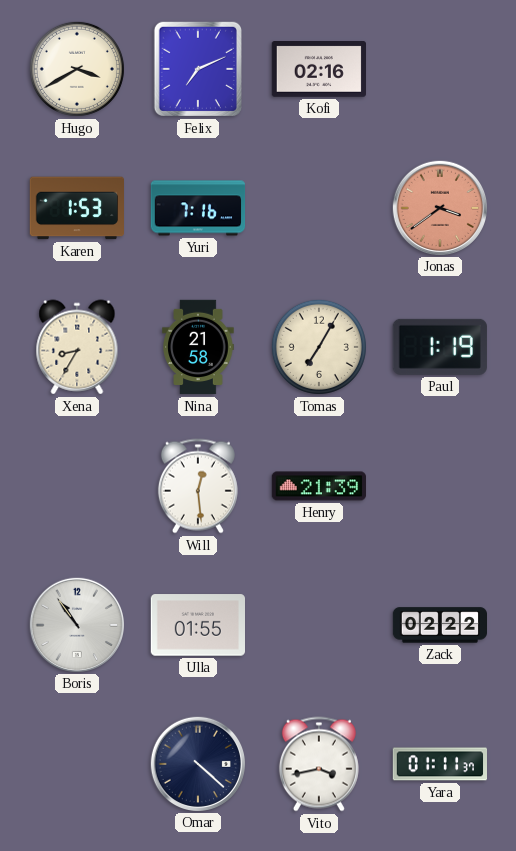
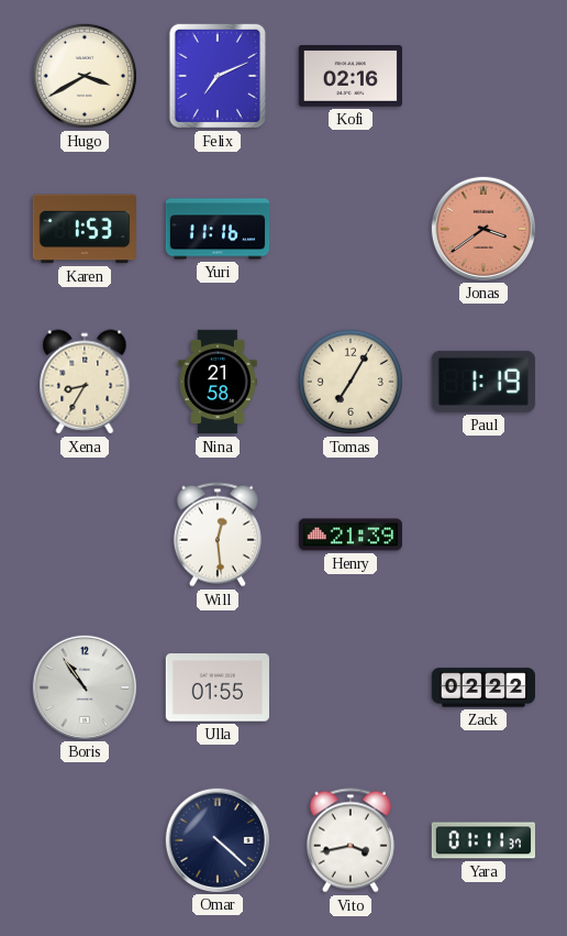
Yuri: 7:16 -> 11:16
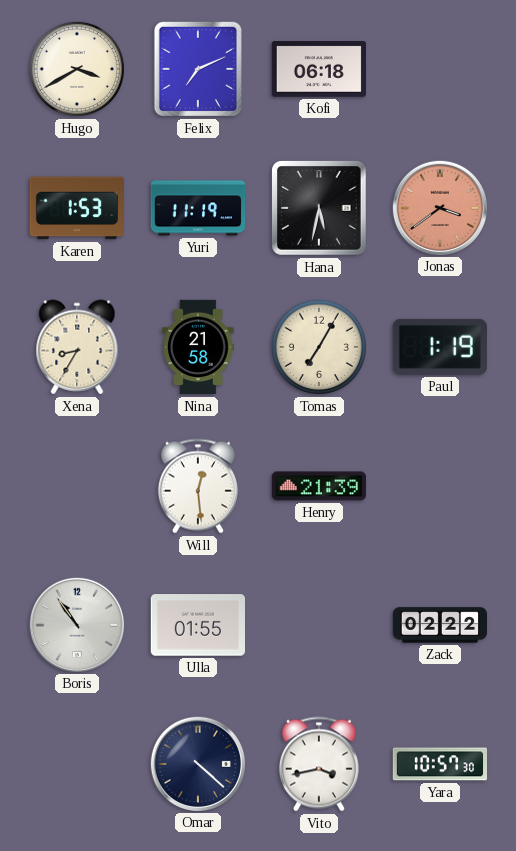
Kofi: 02:16 -> 06:18
Yuri: 11:16 -> 11:19
Hana: none -> 5:32
Yara: 01:11 -> 10:57
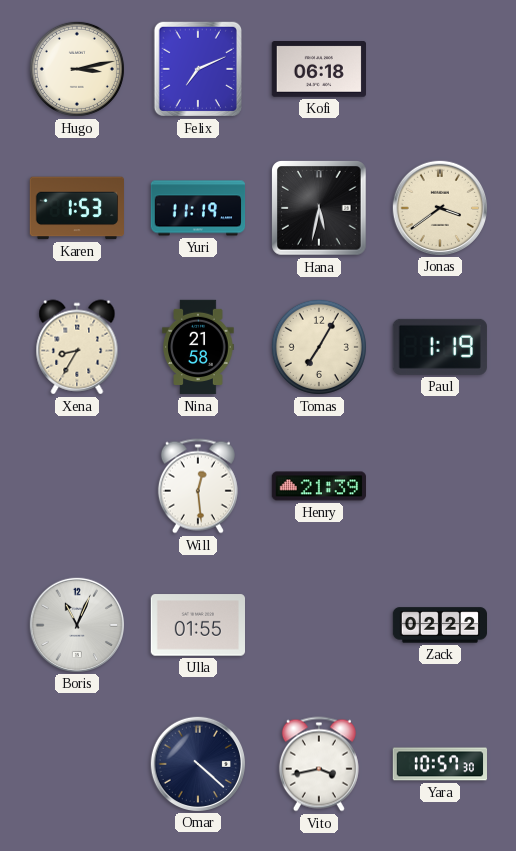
Hugo: 3:40 -> 3:13
Jonas dial: salmon -> cream
Boris: 10:54 -> 11:04
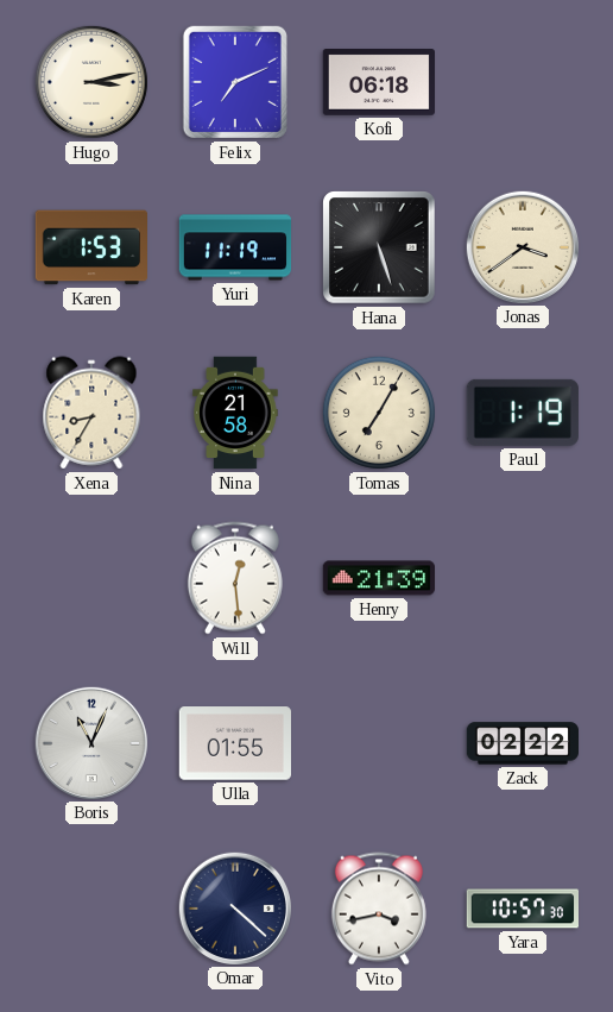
Hana: 5:32 -> 5:27
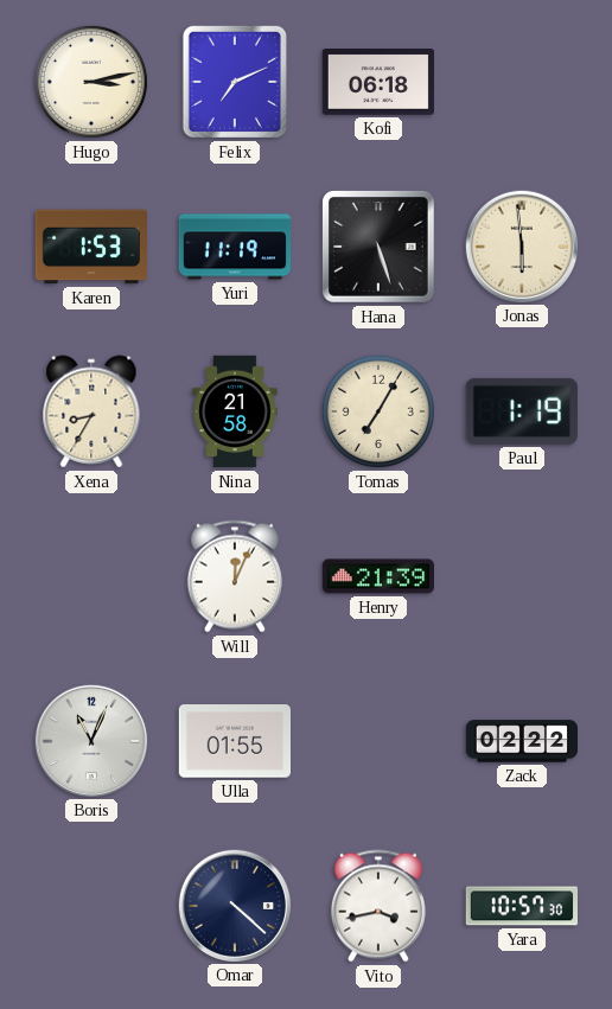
Jonas: 3:39 -> 5:59
Will: 12:29 -> 12:04
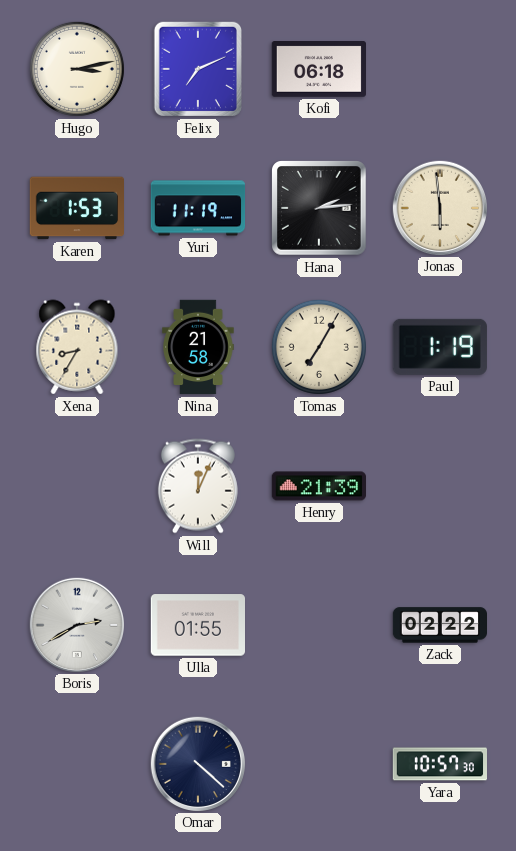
Hana: 5:27 -> 2:14
Boris: 11:04 -> 2:40
Vito: 3:43 -> none
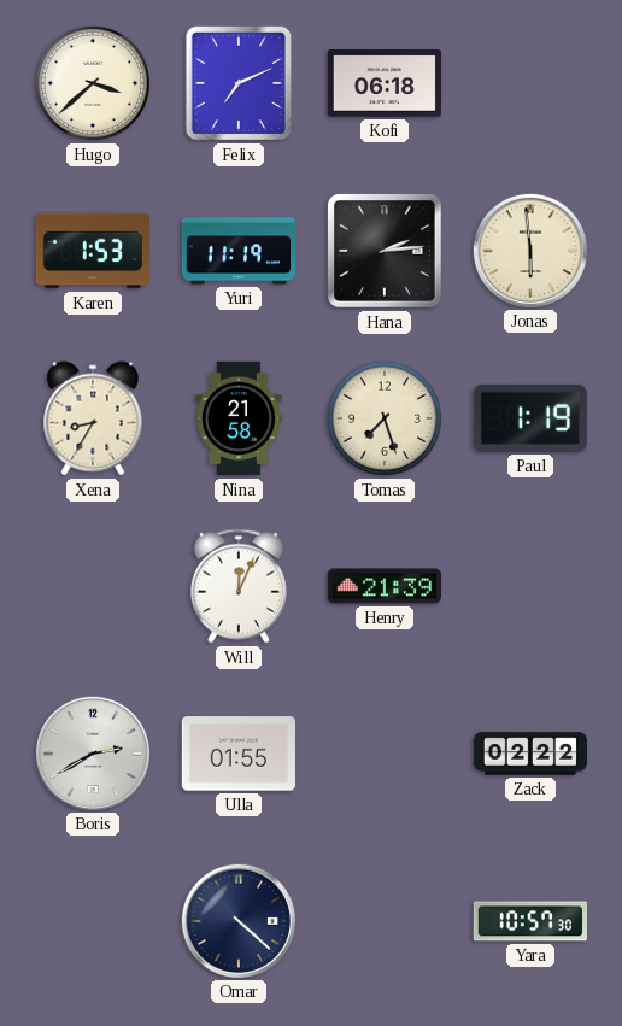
Hugo: 3:13 -> 3:38
Tomas: 7:05 -> 7:27
